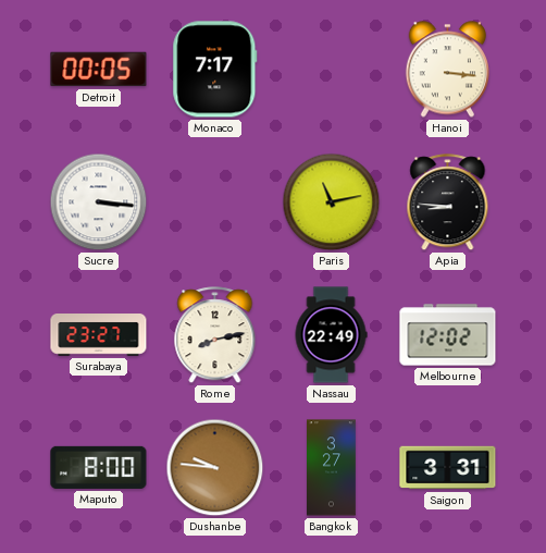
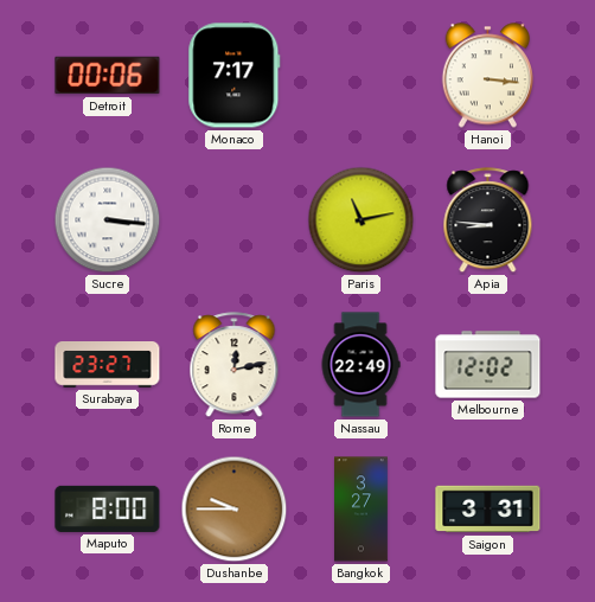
Detroit: 00:05 -> 00:06
Rome: 8:13 -> 12:13
Dushanbe: 9:46 -> 9:45
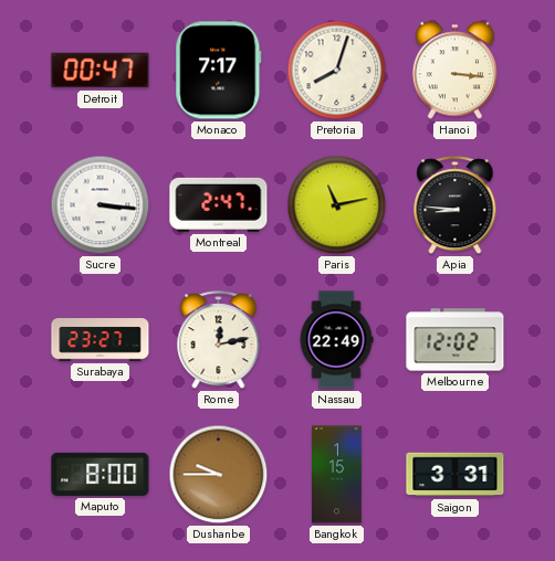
Detroit: 00:06 -> 00:47
Pretoria: none -> 8:03
Montreal: none -> 2:47
Bangkok: 3:27 -> 1:15
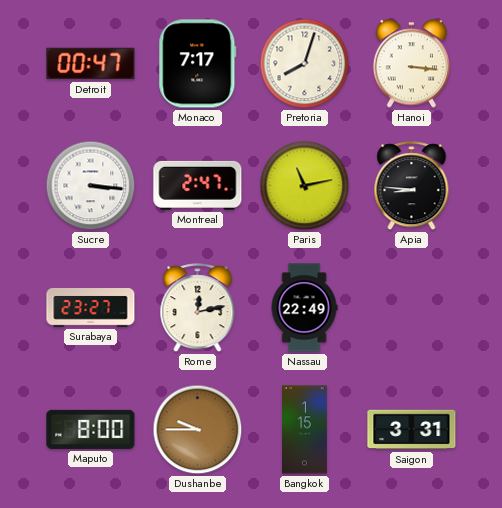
Melbourne: 12:02 -> none
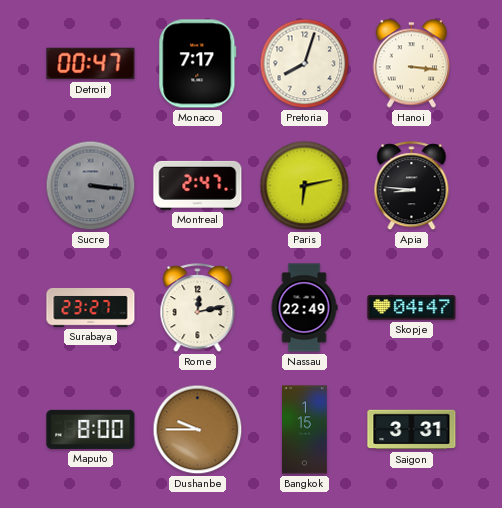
Sucre dial: white -> grey
Paris: 11:13 -> 6:13
Skopje: none -> 04:47
